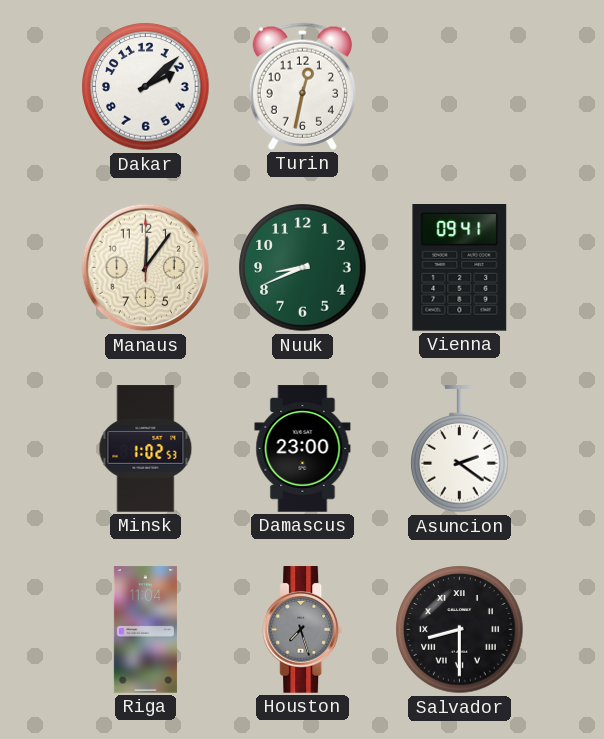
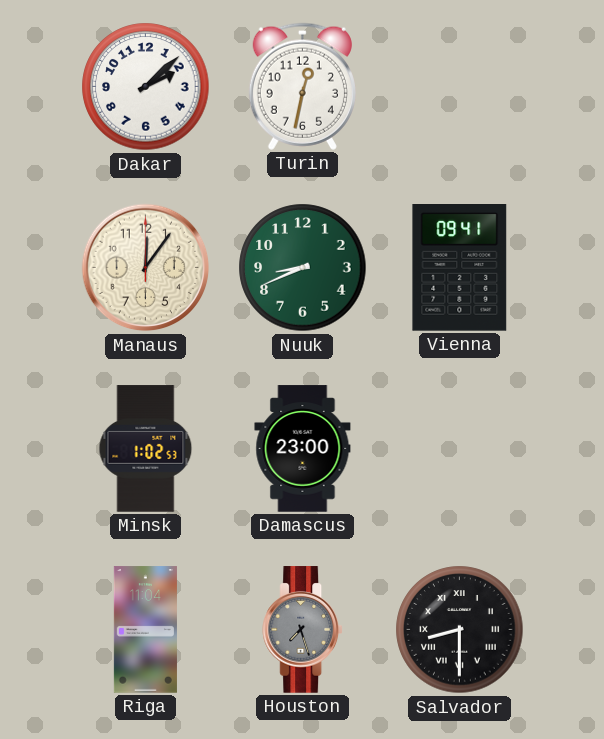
Asuncion: 2:21 -> none
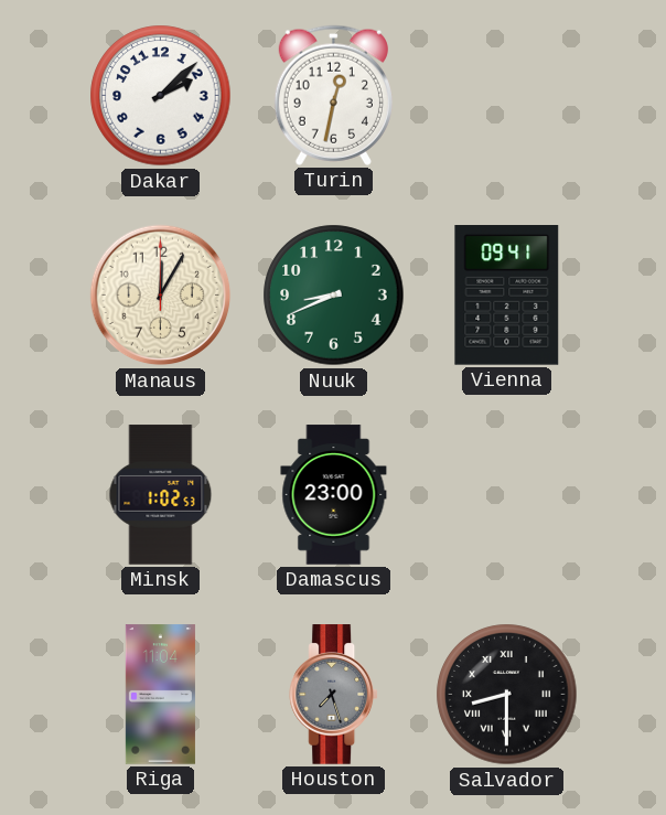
Manaus: 12:06 -> 12:05
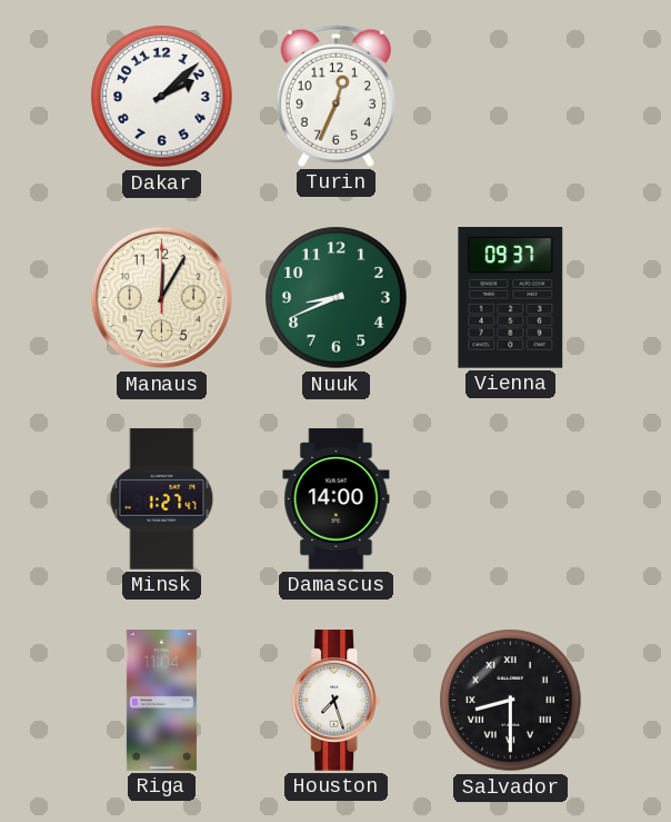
Turin: 12:32 -> 12:34
Vienna: 09:41 -> 09:37
Minsk: 1:02 -> 1:27
Damascus: 23:00 -> 14:00
Houston dial: grey -> white
